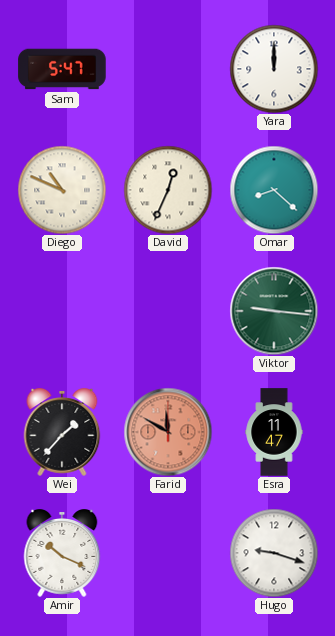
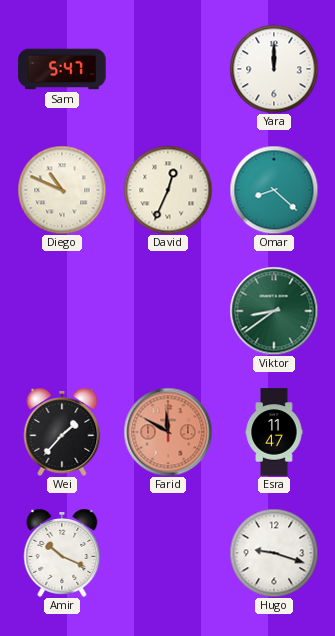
Viktor: 9:16 -> 8:39
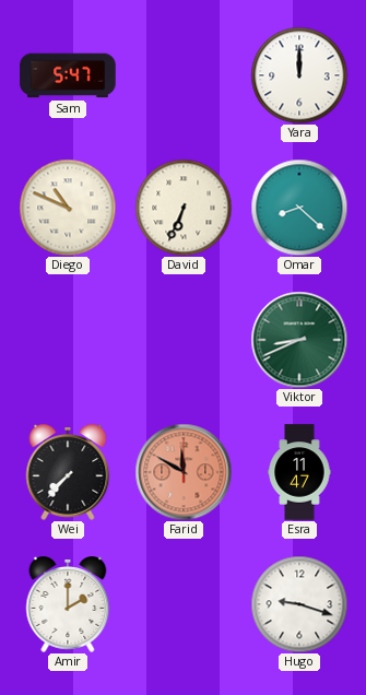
David: 12:34 -> 6:34
Viktor: 8:39 -> 8:41
Wei: 1:37 -> 7:37
Amir: 10:19 -> 2:00
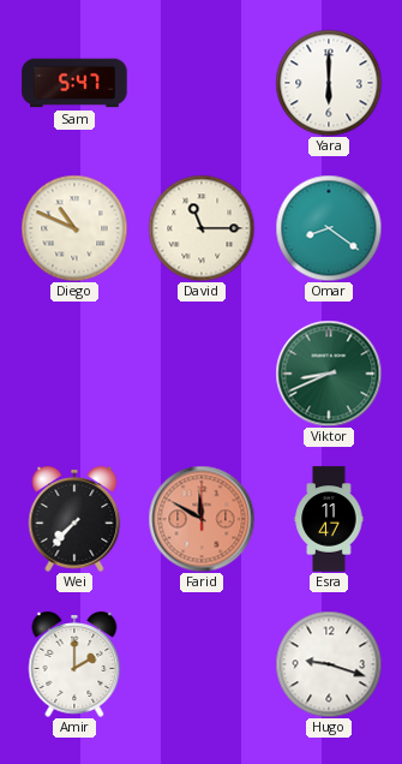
Yara: 12:00 -> 6:00
David: 6:34 -> 11:15
Omar: 8:22 -> 8:21
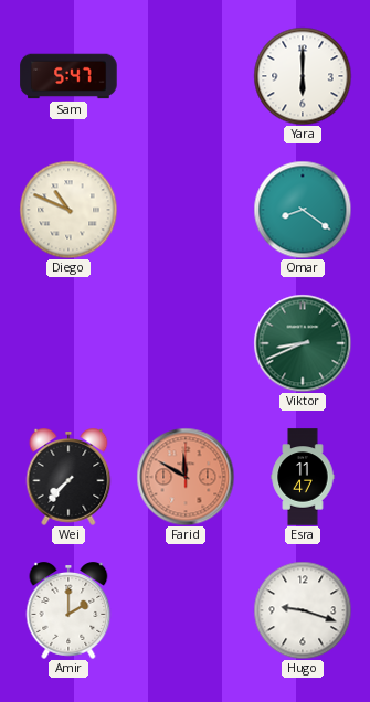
David: 11:15 -> none
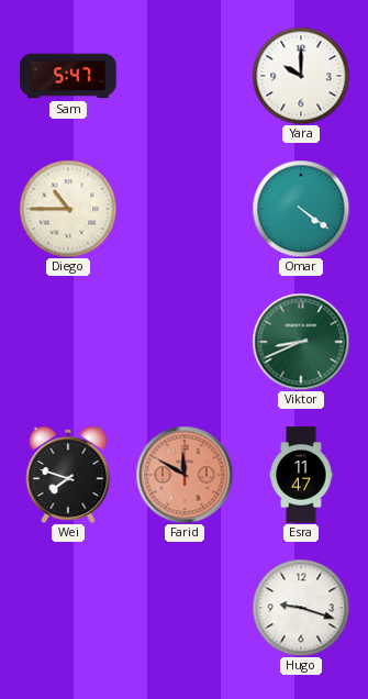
Yara: 6:00 -> 10:00
Diego: 10:49 -> 10:45
Omar: 8:21 -> 4:21
Wei: 7:37 -> 7:48
Amir: 2:00 -> none
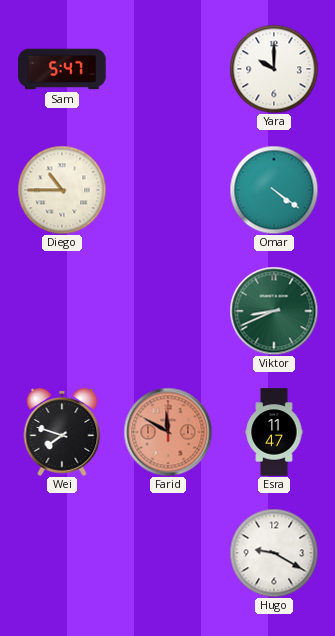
Hugo: 9:18 -> 9:20
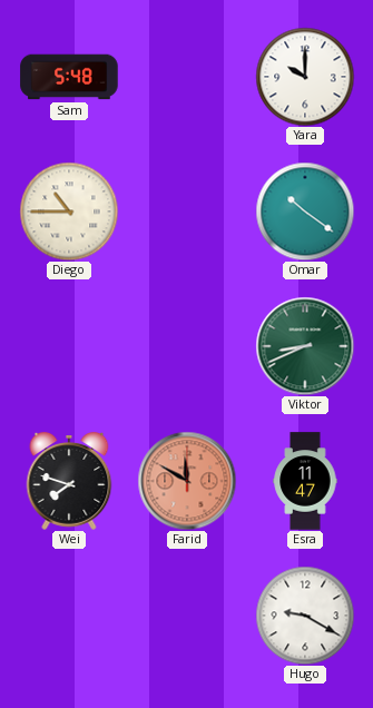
Sam: 5:47 -> 5:48
Omar: 4:21 -> 10:21
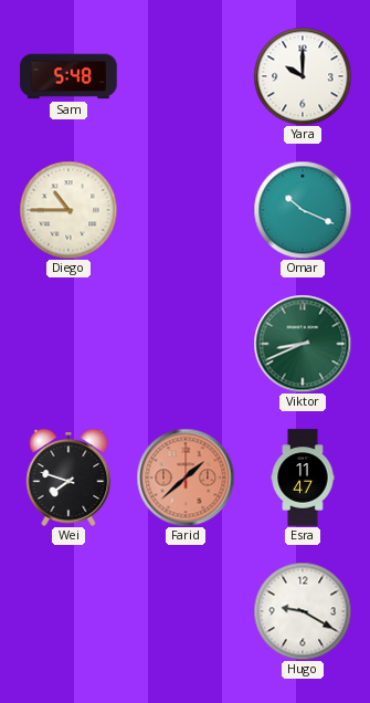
Omar: 10:21 -> 10:19
Farid: 11:50 -> 1:38
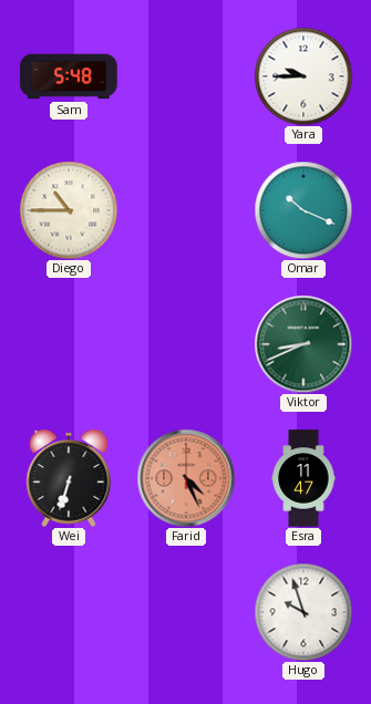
Yara: 10:00 -> 9:45
Wei: 7:48 -> 6:33
Farid: 1:38 -> 4:26
Hugo: 9:20 -> 9:57
